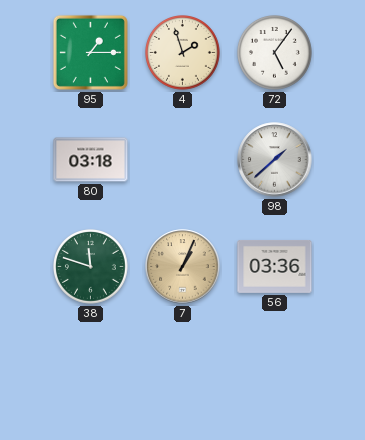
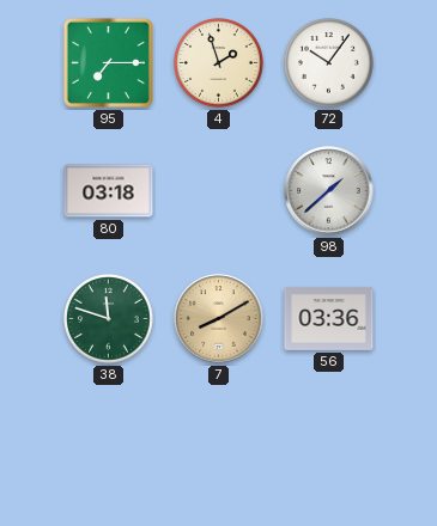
95: 1:15 -> 7:15
72: 5:06 -> 10:06
7: 1:04 -> 8:10
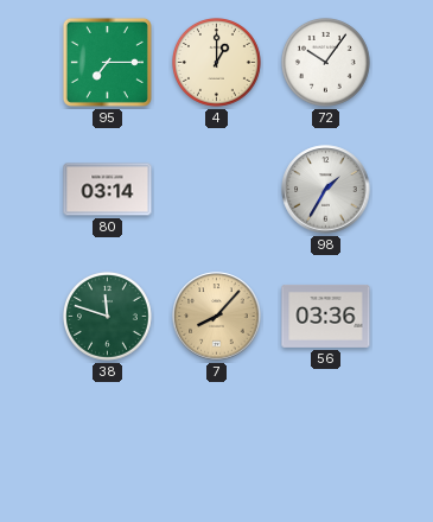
4: 1:57 -> 1:00
80: 03:18 -> 03:14
98: 1:38 -> 1:35
7: 8:10 -> 8:07
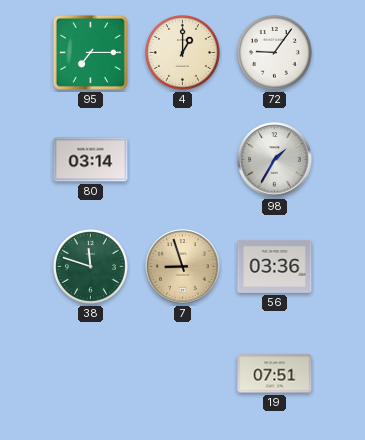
72: 10:06 -> 9:06
7: 8:07 -> 8:57
19: none -> 07:51
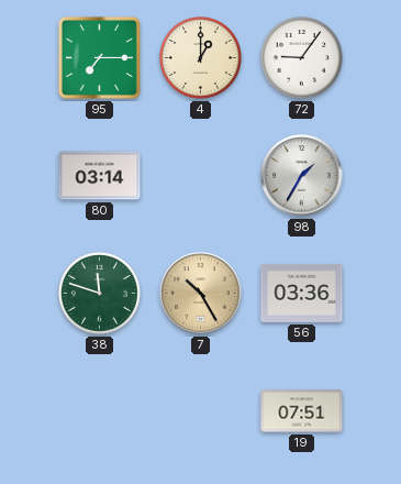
7: 8:57 -> 10:25
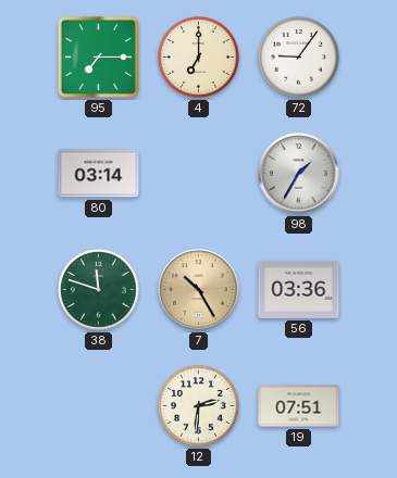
4: 1:00 -> 7:00
12: none -> 2:31
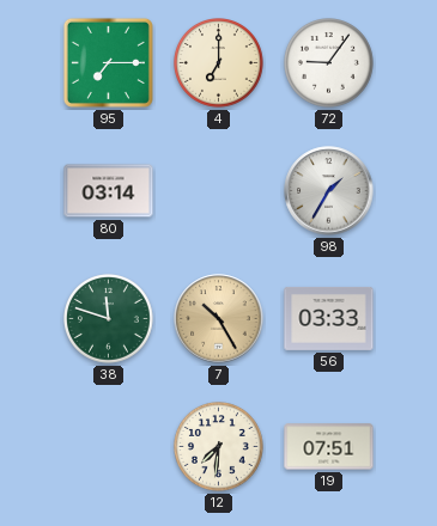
56: 03:36 -> 03:33
12: 2:31 -> 7:31
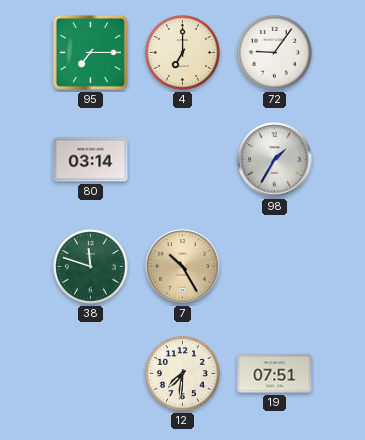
56: 03:33 -> none
